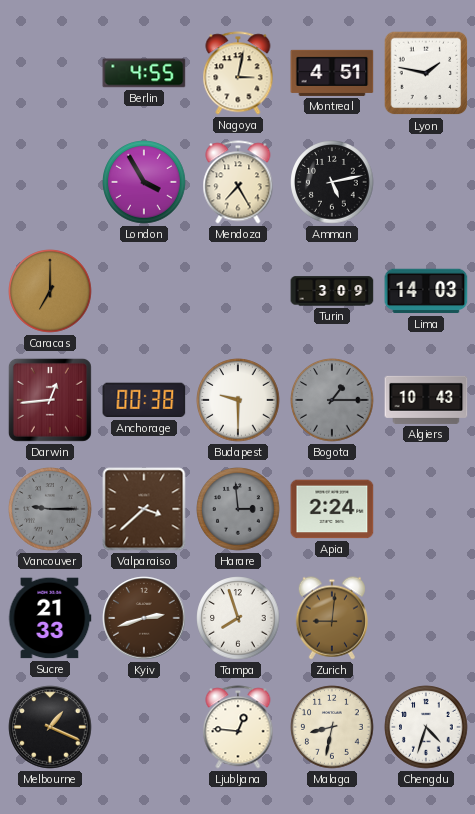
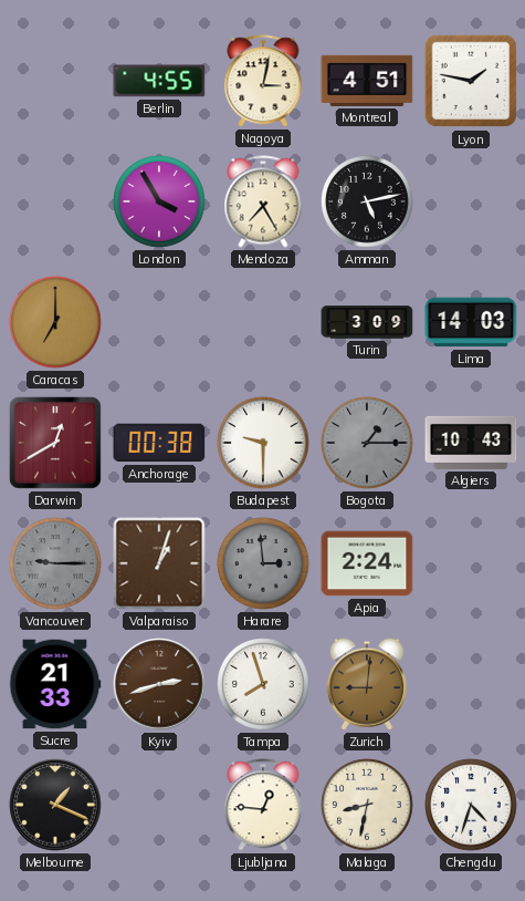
Darwin: 12:44 -> 12:40
Valparaiso: 3:38 -> 1:03
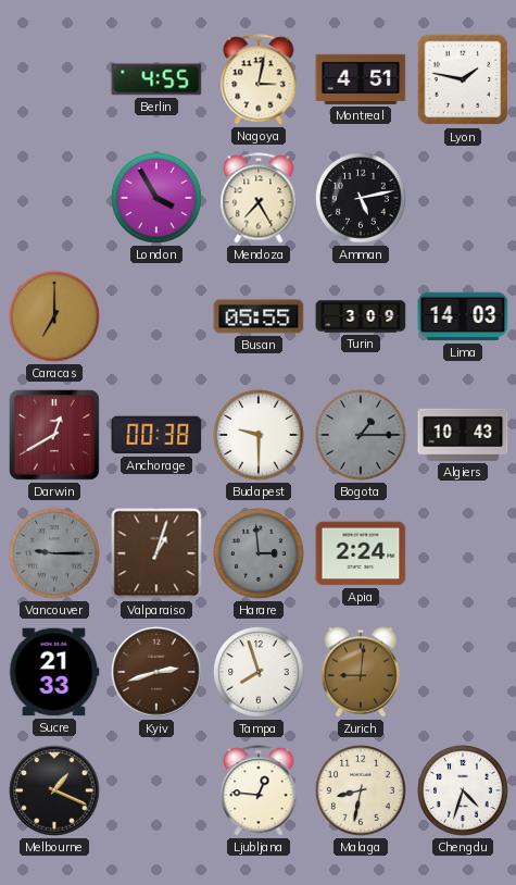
Busan: none -> 05:55
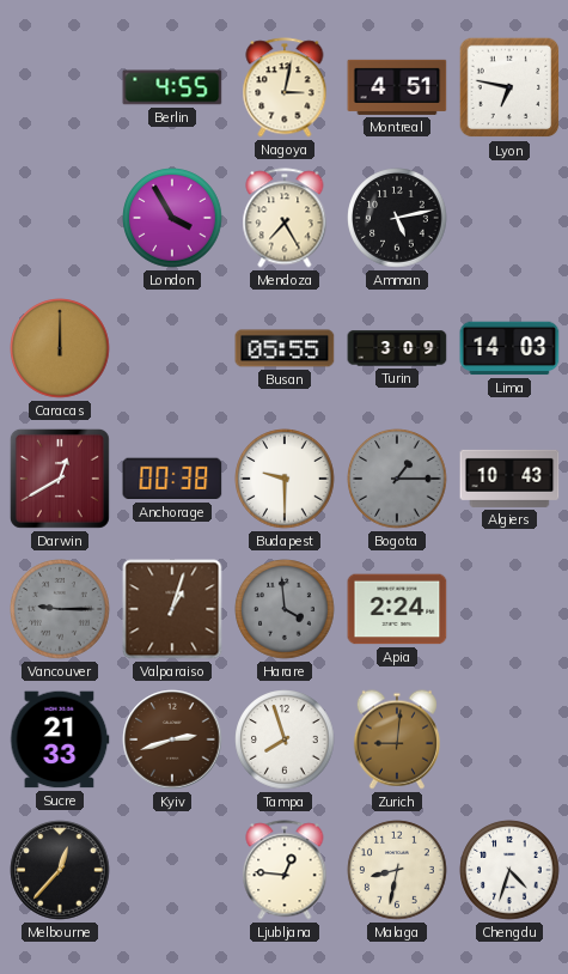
Lyon: 1:47 -> 6:47
Caracas: 7:00 -> 12:00
Harare: 2:59 -> 3:59
Melbourne: 1:19 -> 12:37
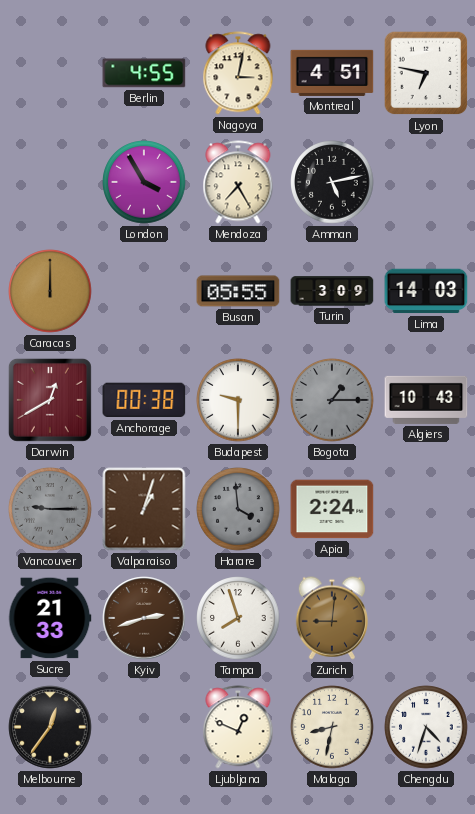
Melbourne: 12:37 -> 12:36
Ljubljana: 12:46 -> 12:49
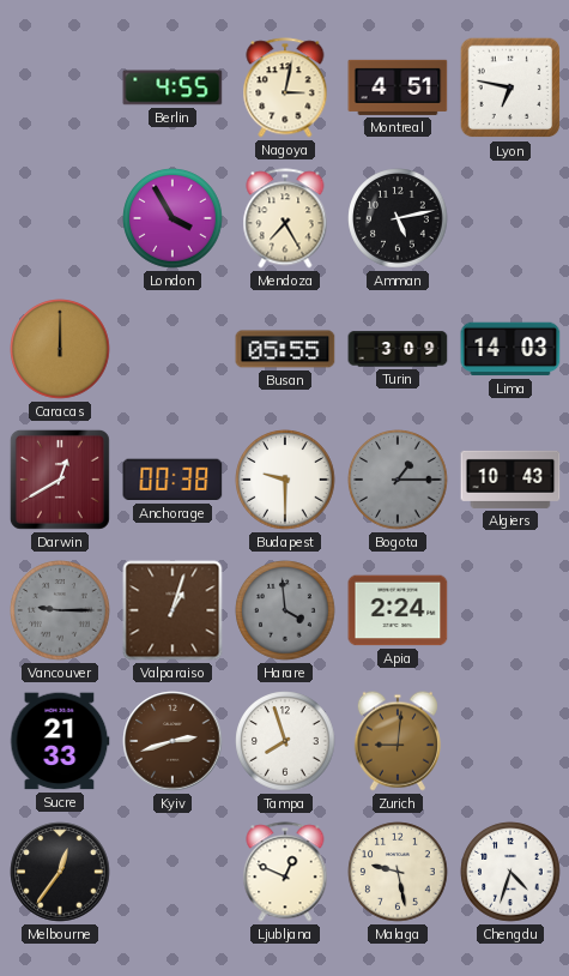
Malaga: 8:32 -> 9:28
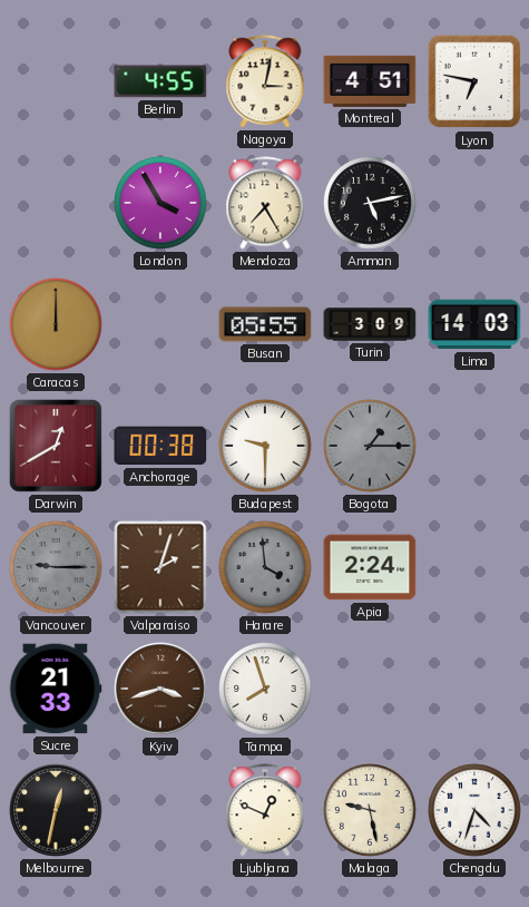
Algiers: 10:43 -> none
Valparaiso: 1:03 -> 2:03
Kyiv: 2:42 -> 3:42
Zurich: 9:01 -> none
Melbourne: 12:36 -> 12:32
